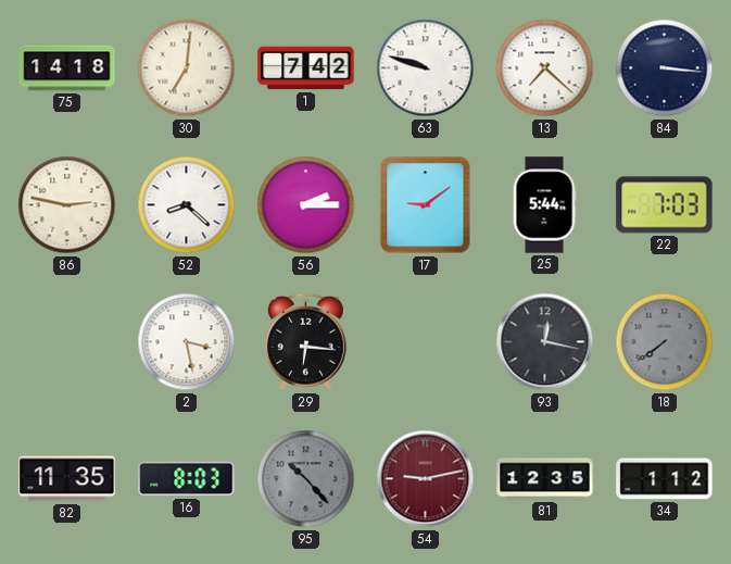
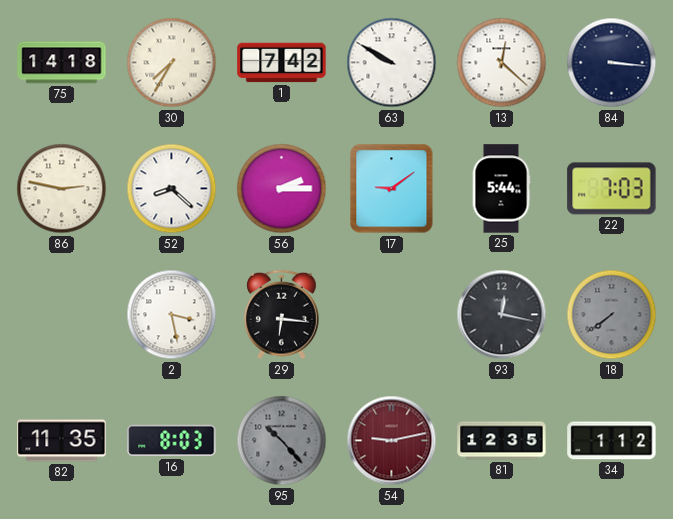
30: 7:01 -> 7:35
63: 9:48 -> 9:50
13: 7:22 -> 12:22
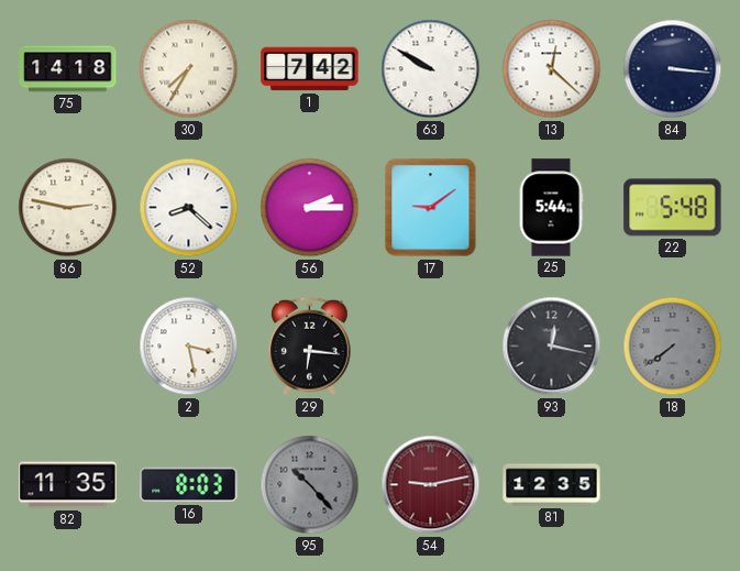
22: 7:03 -> 5:48
34: 1:12 -> none
